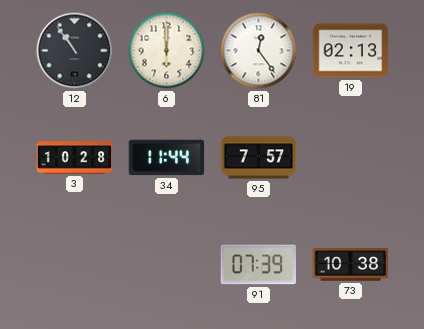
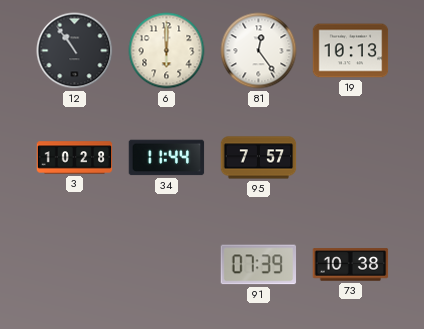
19: 02:13 -> 10:13
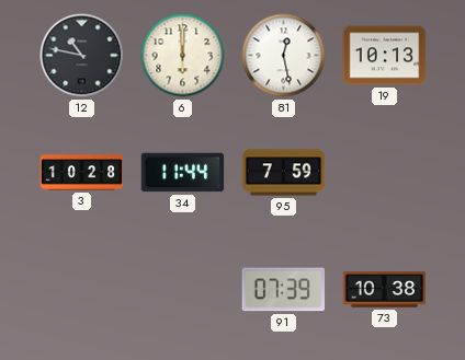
12: 10:54 -> 10:47
81: 12:24 -> 12:28
95: 7:57 -> 7:59
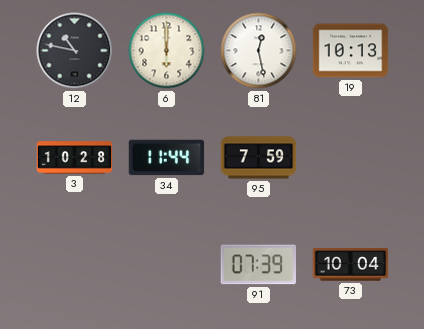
73: 10:38 -> 10:04
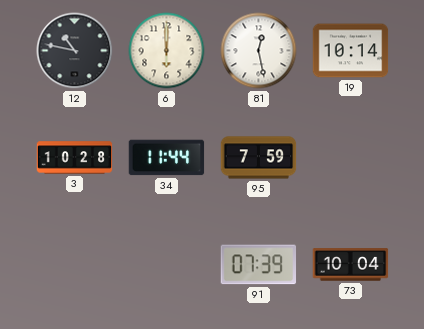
19: 10:13 -> 10:14
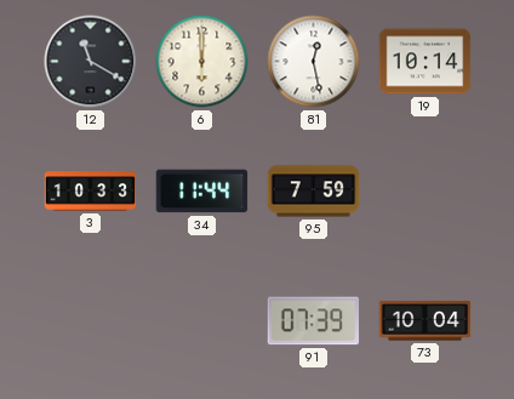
12: 10:47 -> 11:20
3: 10:28 -> 10:33
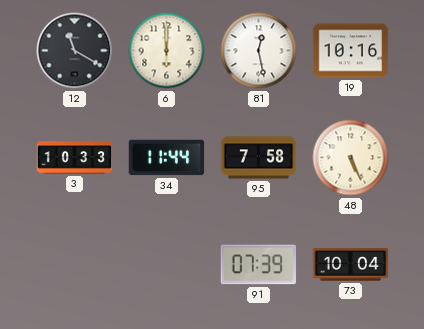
19: 10:14 -> 10:16
95: 7:59 -> 7:58
48: none -> 5:26
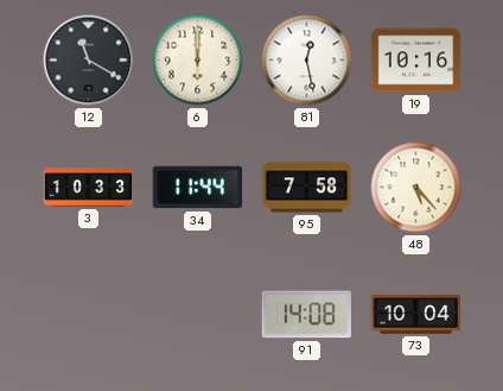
48: 5:26 -> 5:23
91: 07:39 -> 14:08
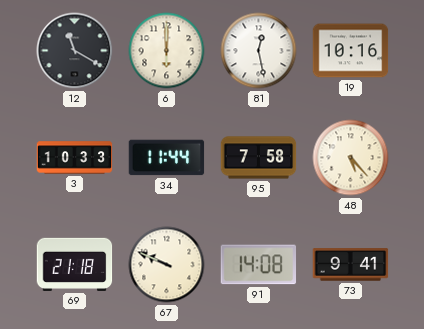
69: none -> 21:18
67: none -> 9:49
73: 10:04 -> 9:41
